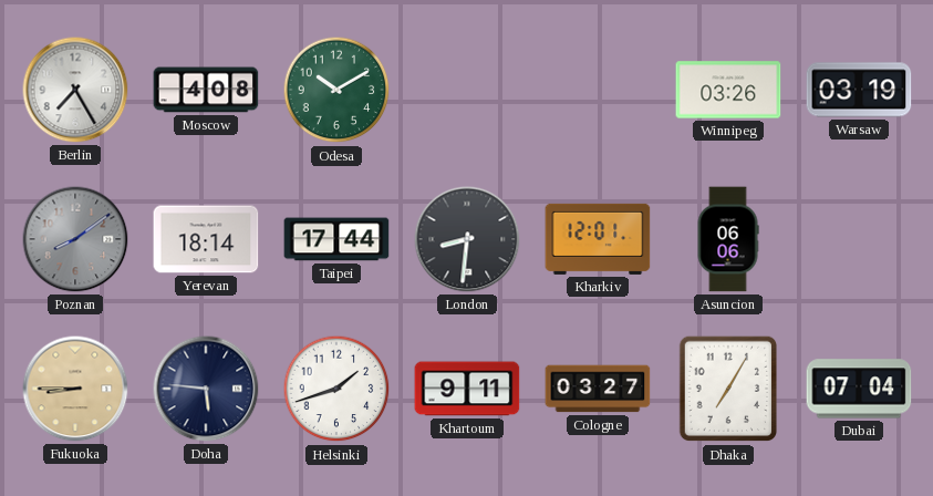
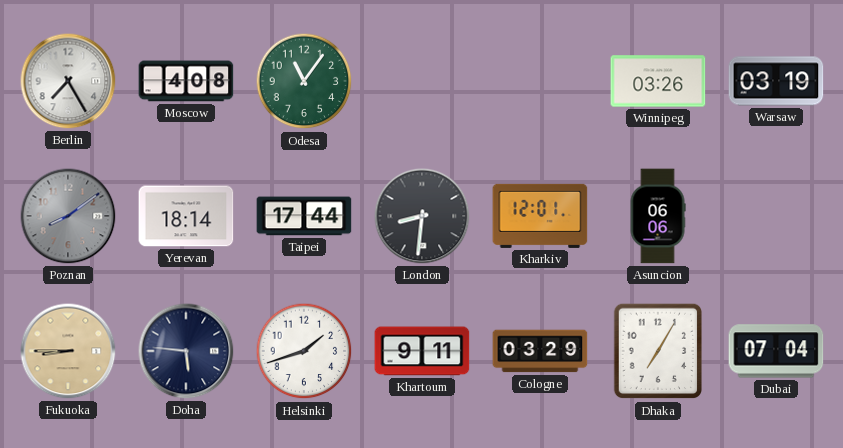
Odesa: 10:10 -> 11:06
Cologne: 03:27 -> 03:29
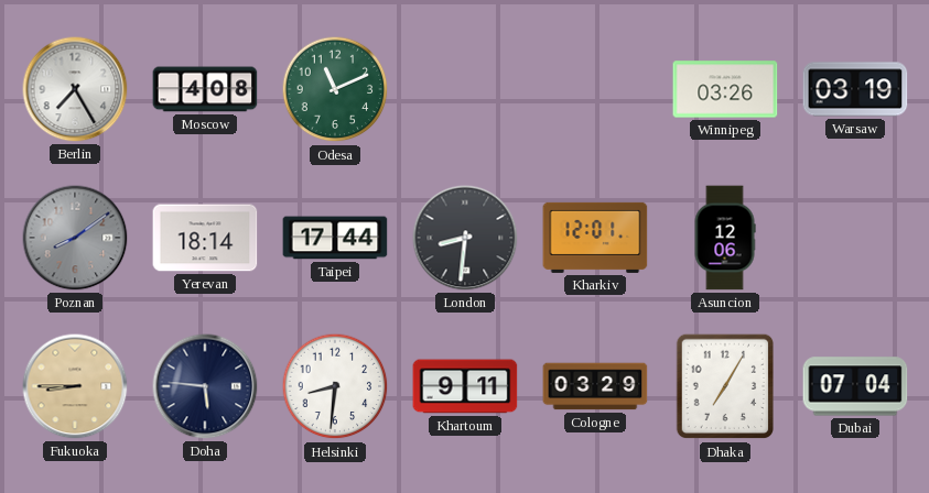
Odesa: 11:06 -> 11:11
Asuncion: 06:06 -> 12:06
Helsinki: 1:42 -> 8:31
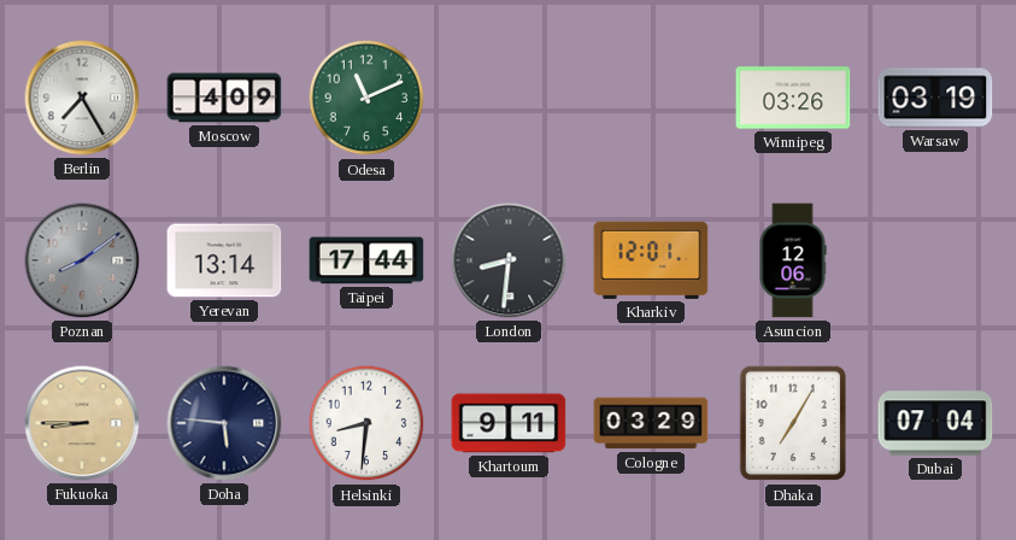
Moscow: 4:08 -> 4:09
Yerevan: 18:14 -> 13:14
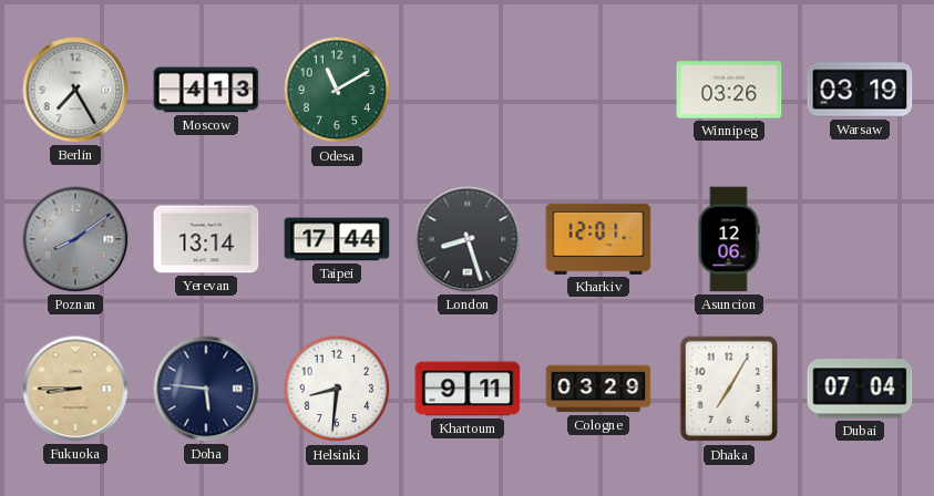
Moscow: 4:09 -> 4:13
Odesa: 11:11 -> 11:10
London: 8:31 -> 8:27
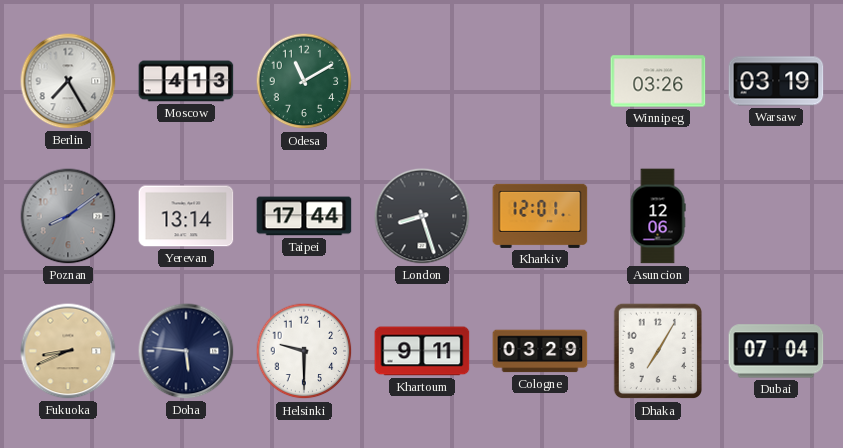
Fukuoka: 8:45 -> 8:41
Helsinki: 8:31 -> 9:30
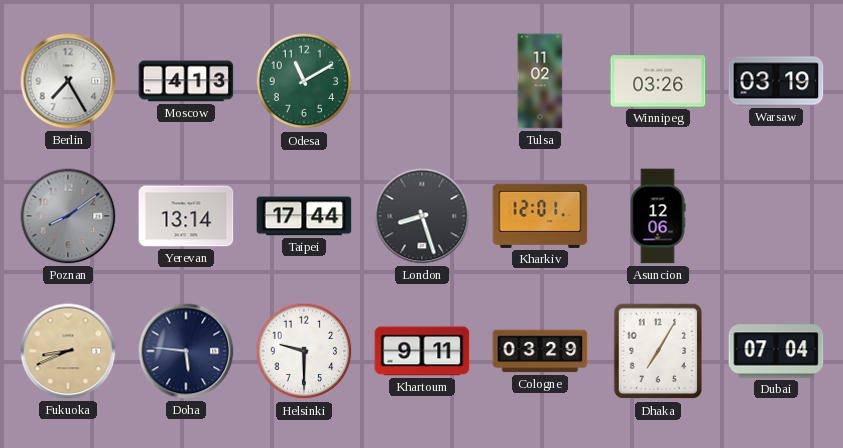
Tulsa: none -> 11:02
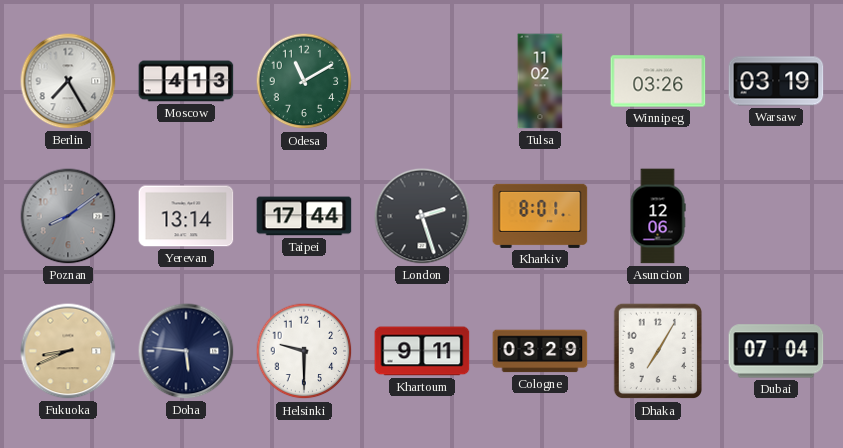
London: 8:27 -> 2:27
Kharkiv: 12:01 -> 8:01
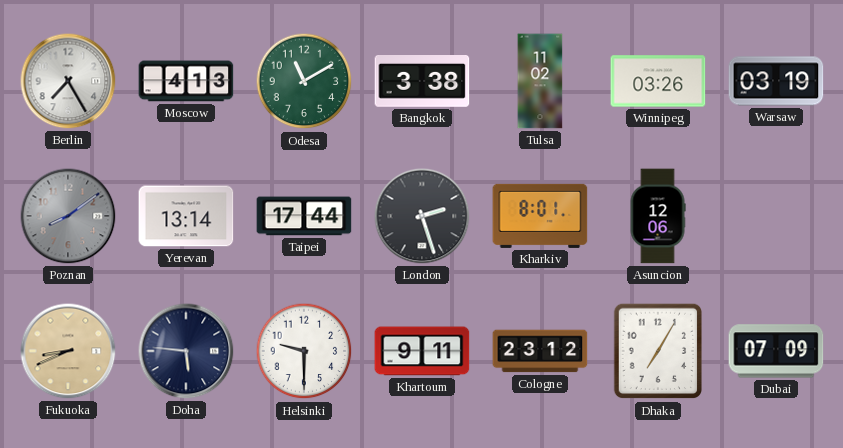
Bangkok: none -> 3:38
Cologne: 03:29 -> 23:12
Dubai: 07:04 -> 07:09
